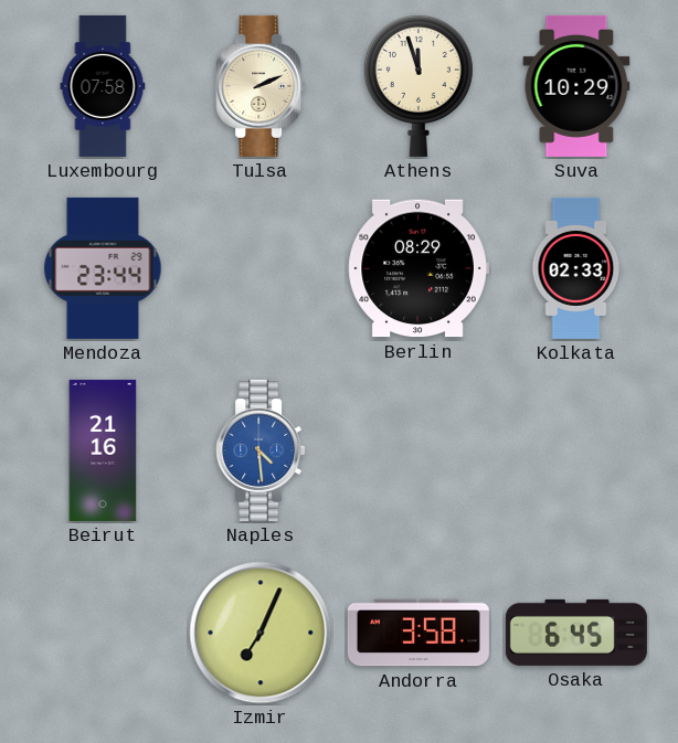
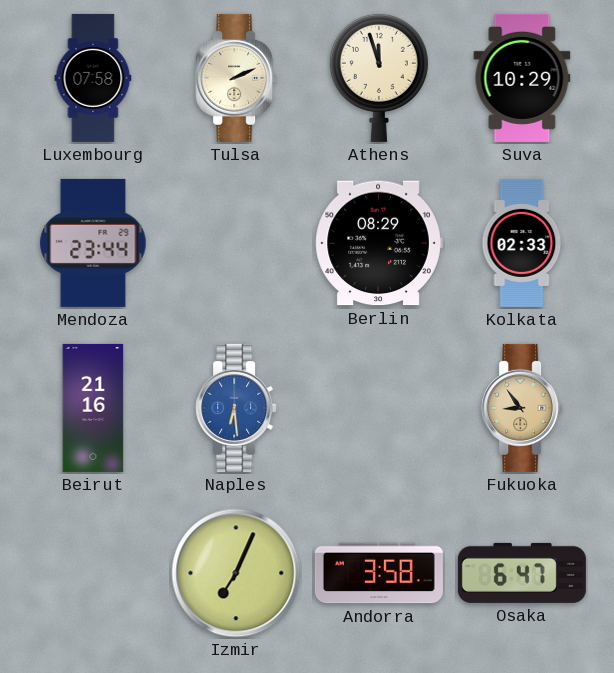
Naples: 4:29 -> 6:29
Fukuoka: none -> 8:54
Osaka: 6:45 -> 6:47
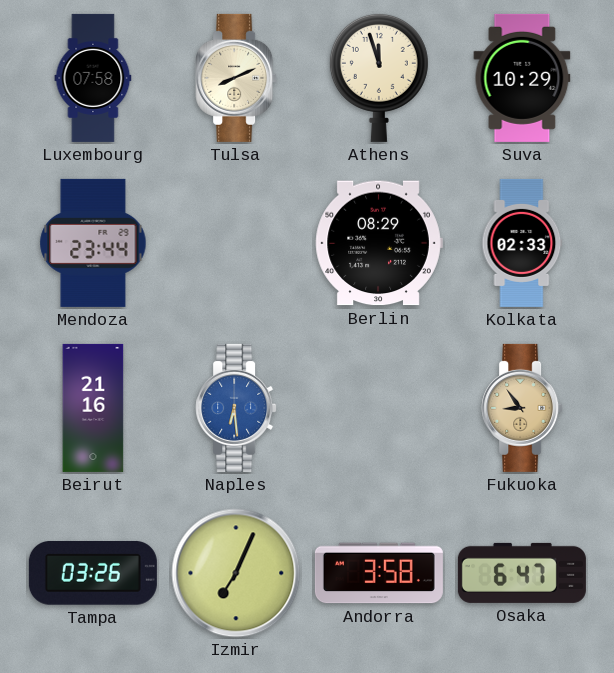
Tulsa: 2:11 -> 8:11
Tampa: none -> 03:26
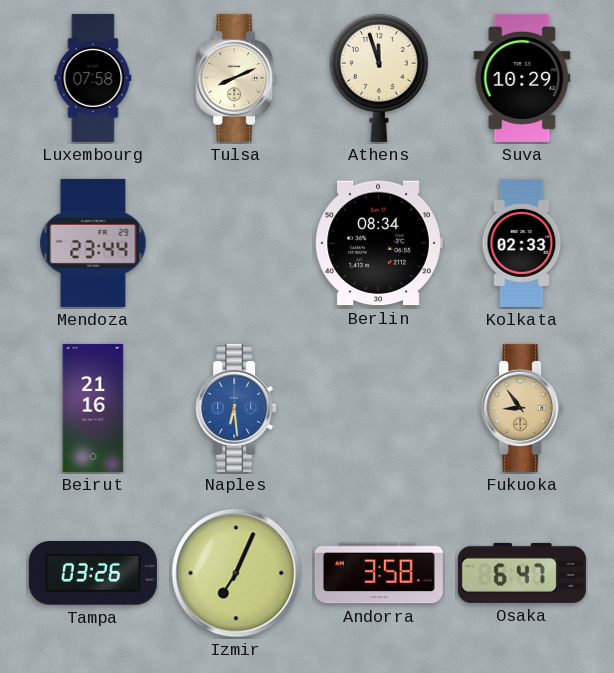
Berlin: 08:29 -> 08:34
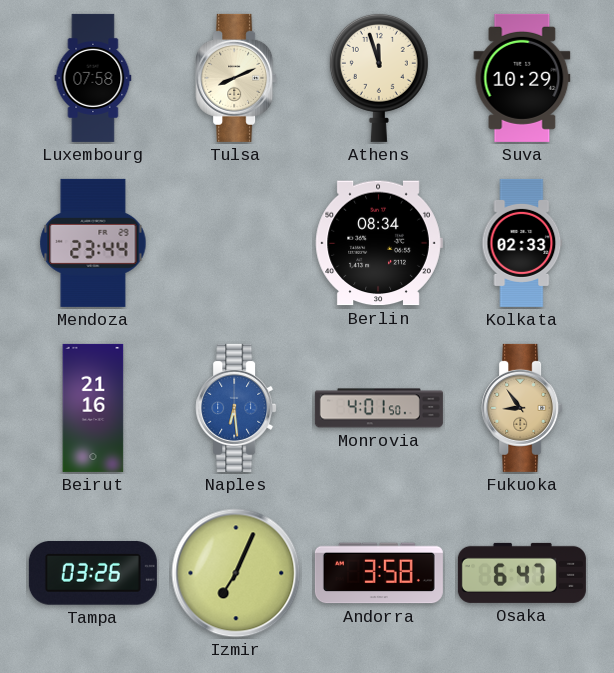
Monrovia: none -> 4:01
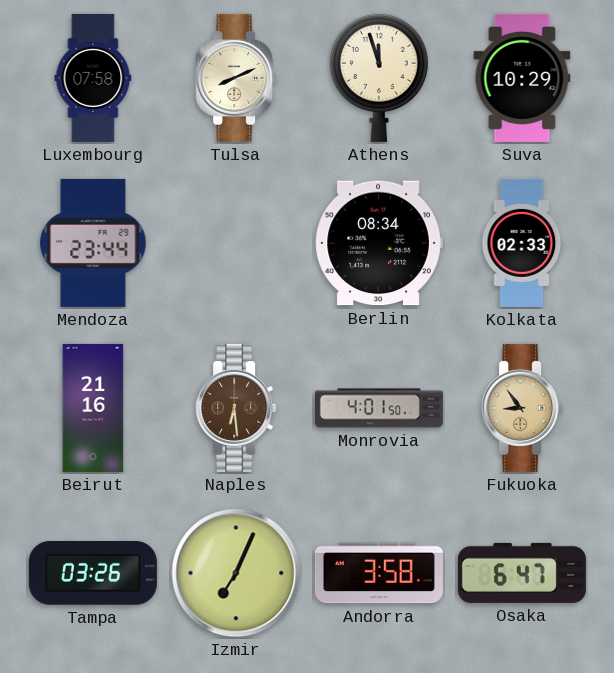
Naples dial: blue -> brown
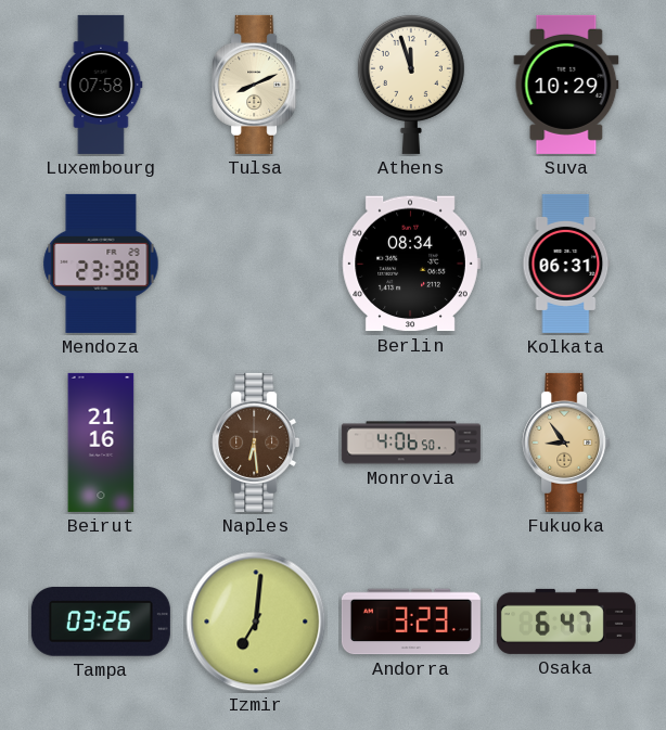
Mendoza: 23:44 -> 23:38
Kolkata: 02:33 -> 06:31
Monrovia: 4:01 -> 4:06
Izmir: 7:04 -> 7:01
Andorra: 3:58 -> 3:23
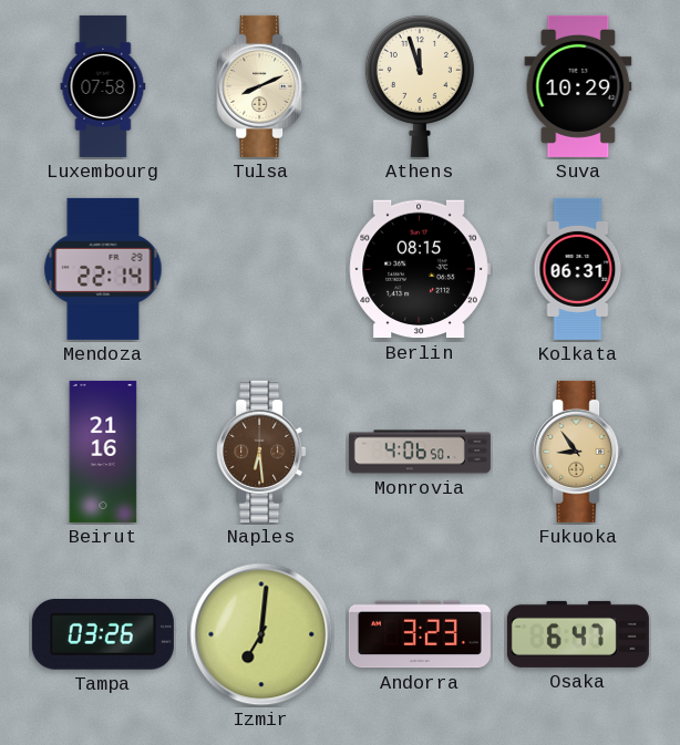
Mendoza: 23:38 -> 22:14
Berlin: 08:34 -> 08:15
